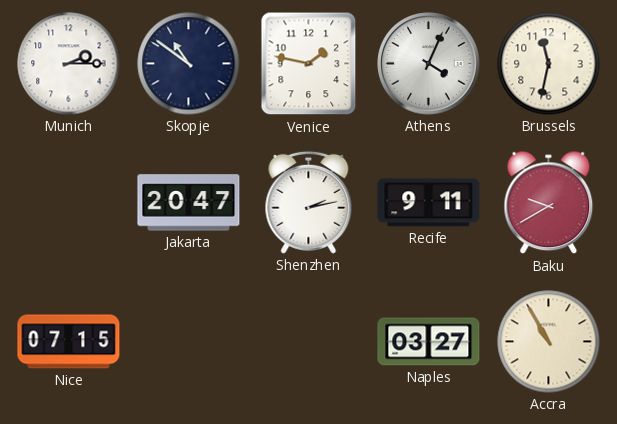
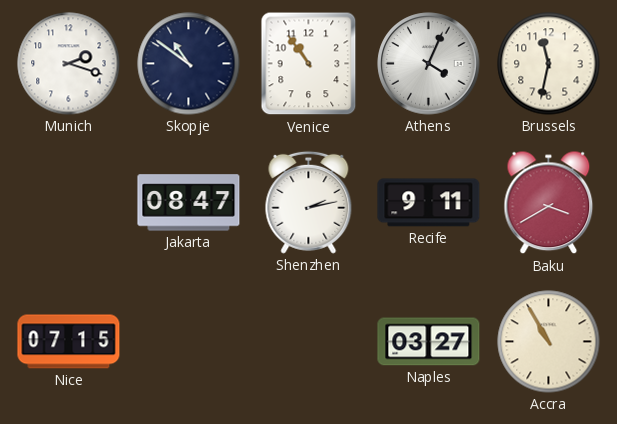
Munich: 2:15 -> 2:18
Venice: 1:47 -> 10:54
Jakarta: 20:47 -> 08:47
Baku: 9:40 -> 3:40
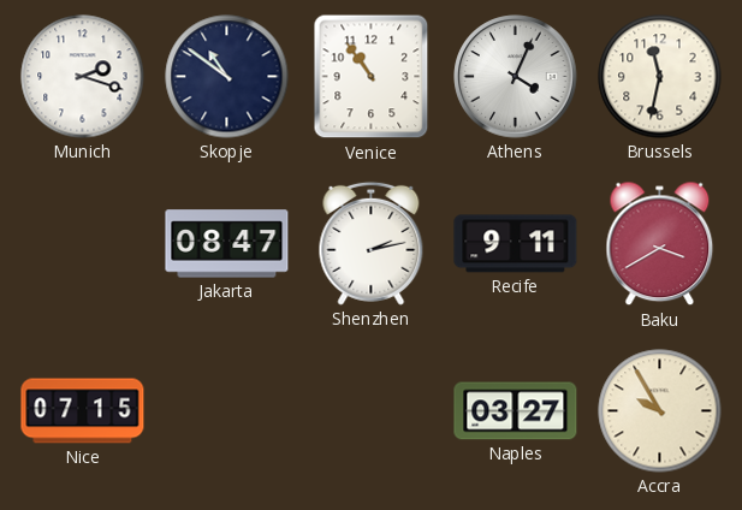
Accra: 10:55 -> 9:55
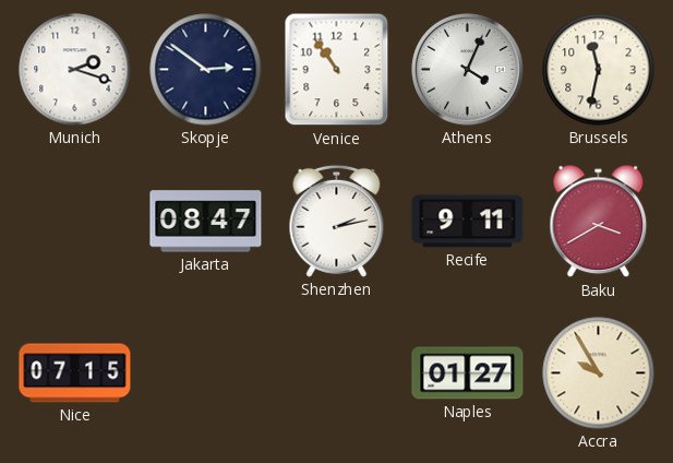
Skopje: 10:51 -> 2:51
Naples: 03:27 -> 01:27
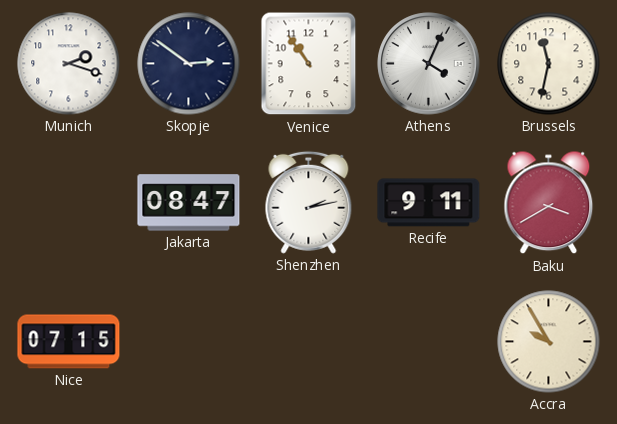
Naples: 01:27 -> none
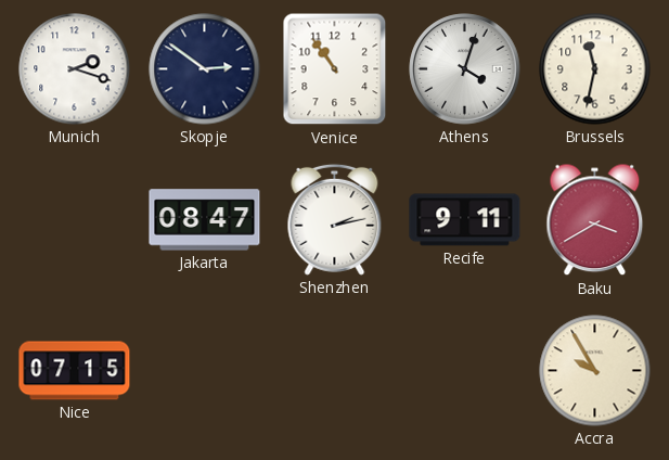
Athens: 4:04 -> 4:03
